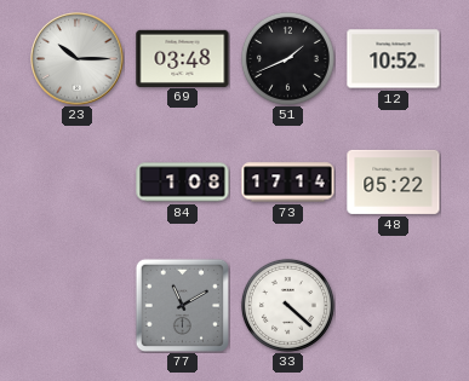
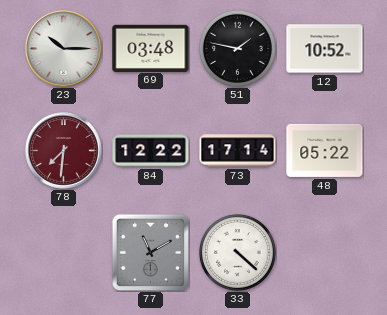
51: 1:41 -> 1:47
78: none -> 7:31
84: 1:08 -> 12:22
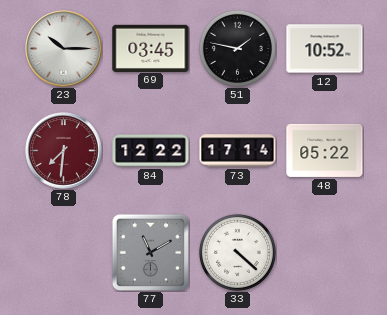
69: 03:48 -> 03:45
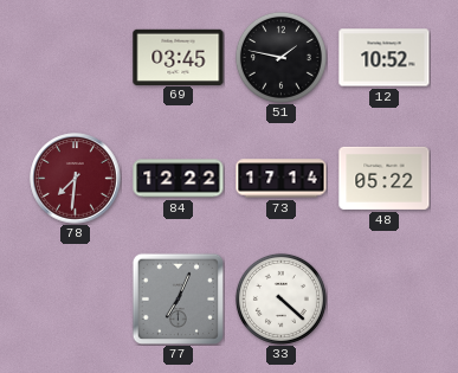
23: 10:15 -> none
77: 11:10 -> 7:04
